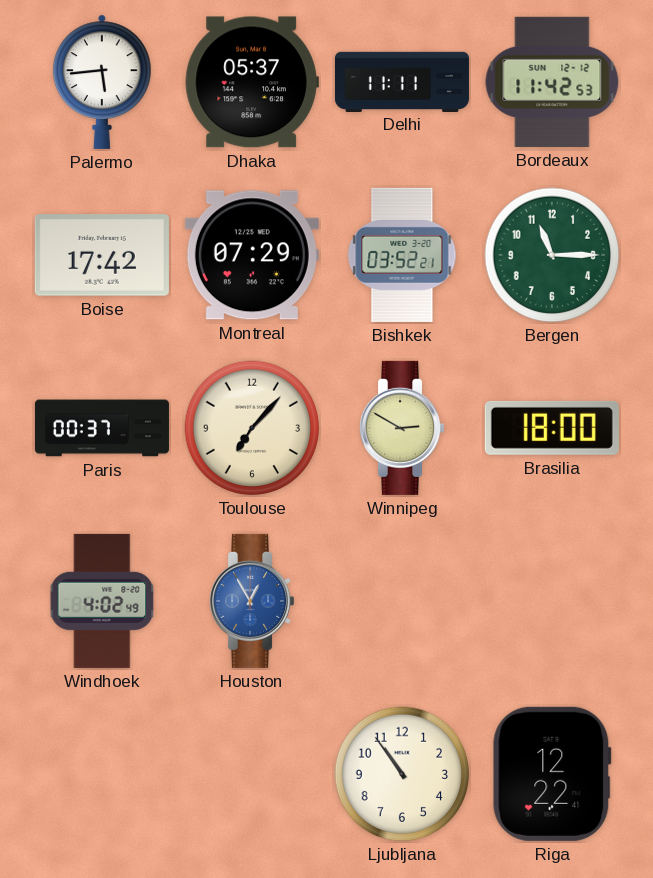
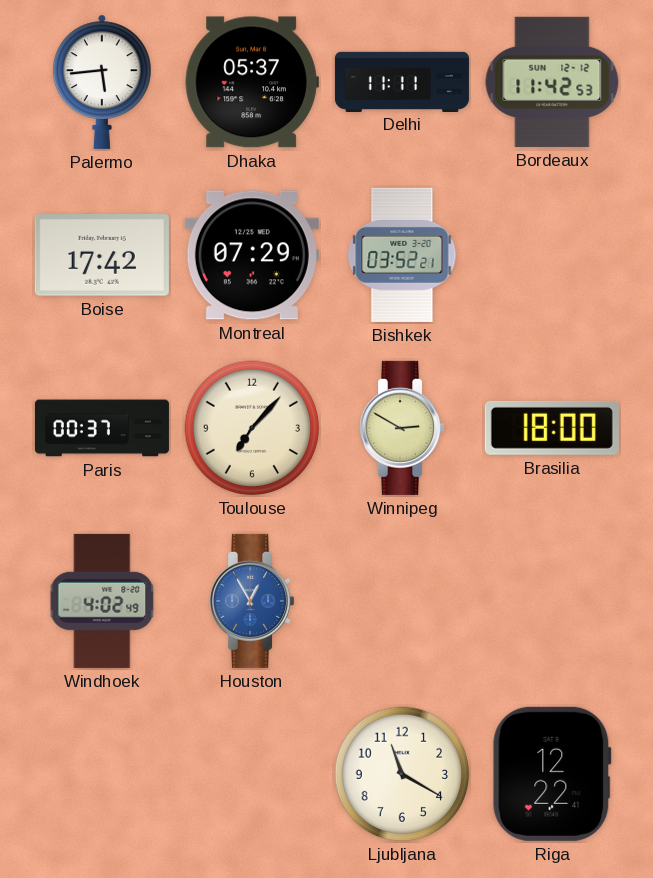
Bergen: 11:15 -> none
Ljubljana: 10:54 -> 11:20
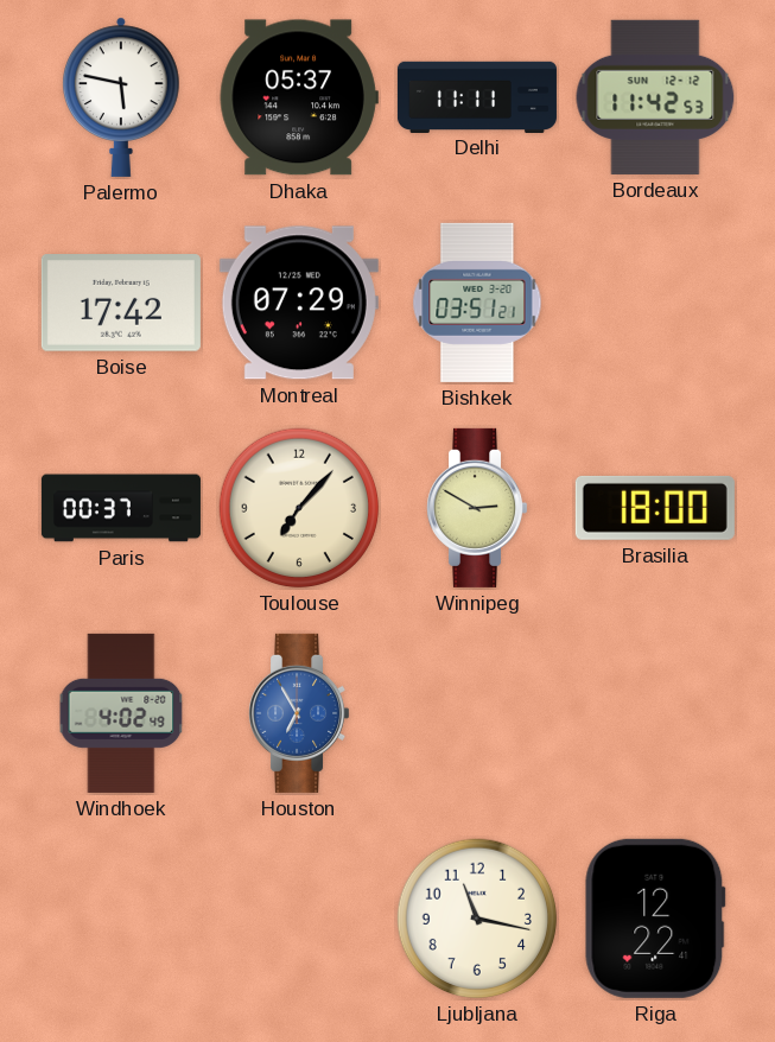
Palermo: 5:44 -> 5:47
Bishkek: 03:52 -> 03:51
Houston: 12:55 -> 6:55
Ljubljana: 11:20 -> 11:17
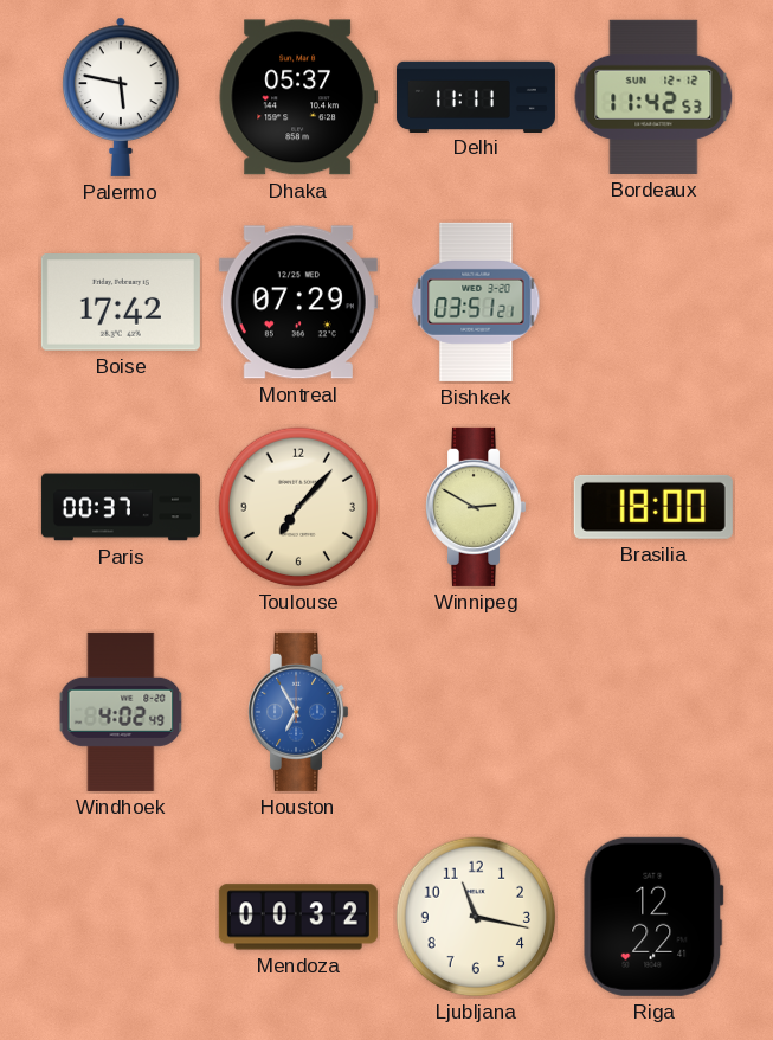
Mendoza: none -> 00:32
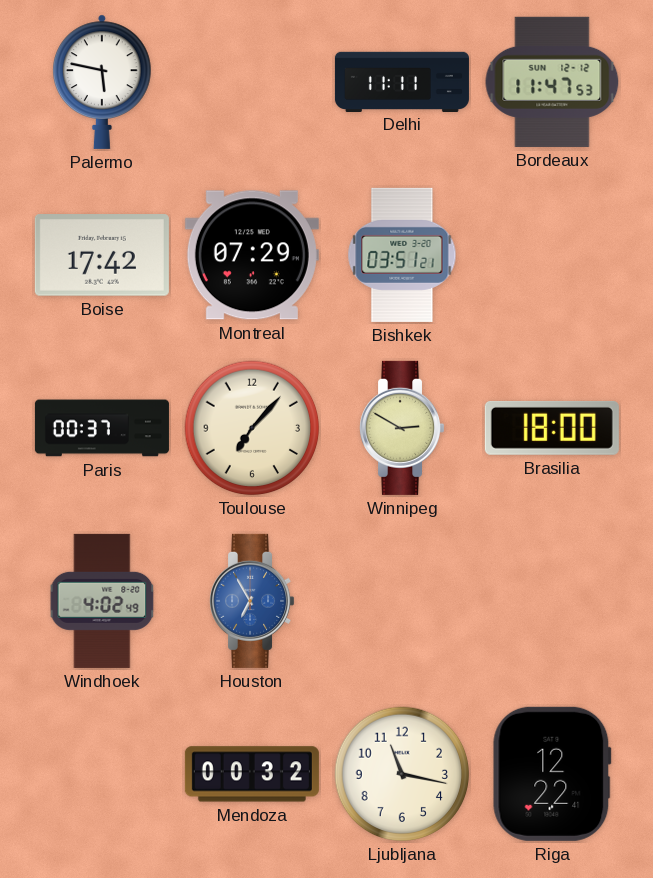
Dhaka: 05:37 -> none
Bordeaux: 11:42 -> 11:47
